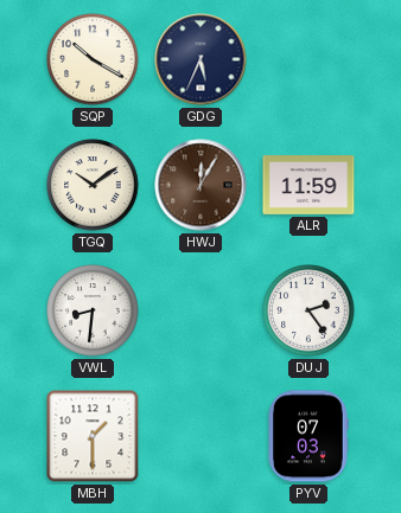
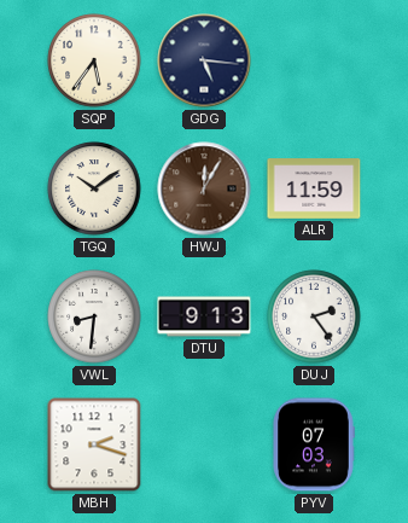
SQP: 10:20 -> 5:36
GDG: 5:34 -> 5:16
DTU: none -> 9:13
MBH: 1:30 -> 2:18
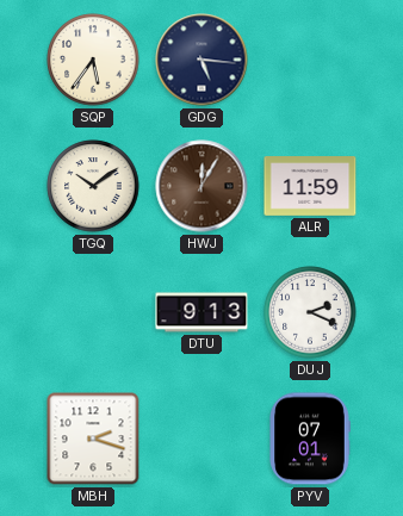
VWL: 8:31 -> none
DUJ: 2:24 -> 2:19
PYV: 07:03 -> 07:01
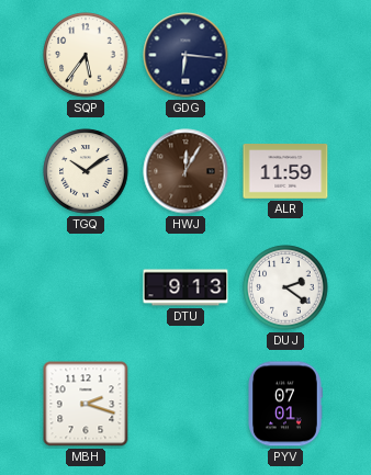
GDG: 5:16 -> 6:16
DUJ: 2:19 -> 2:21
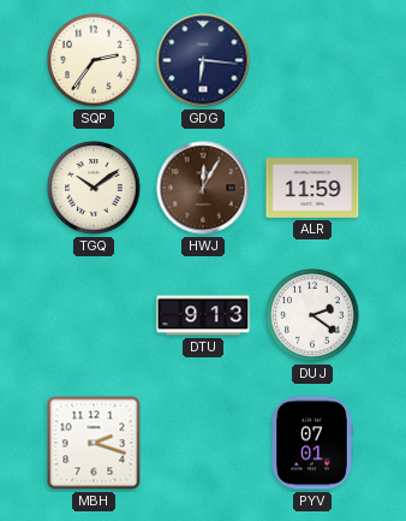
SQP: 5:36 -> 2:36
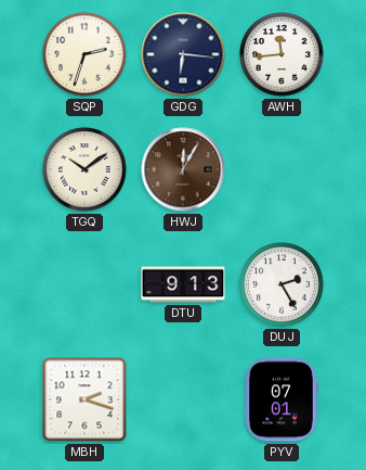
SQP: 2:36 -> 2:33
AWH: none -> 11:44
ALR: 11:59 -> none
DUJ: 2:21 -> 2:25
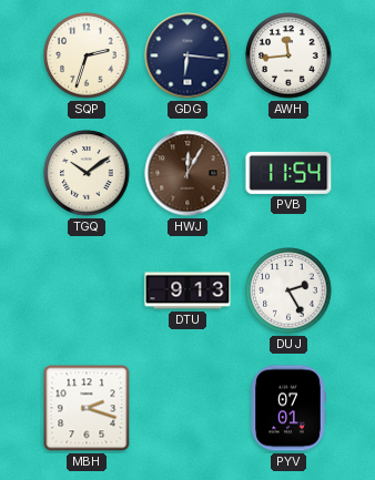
PVB: none -> 11:54
